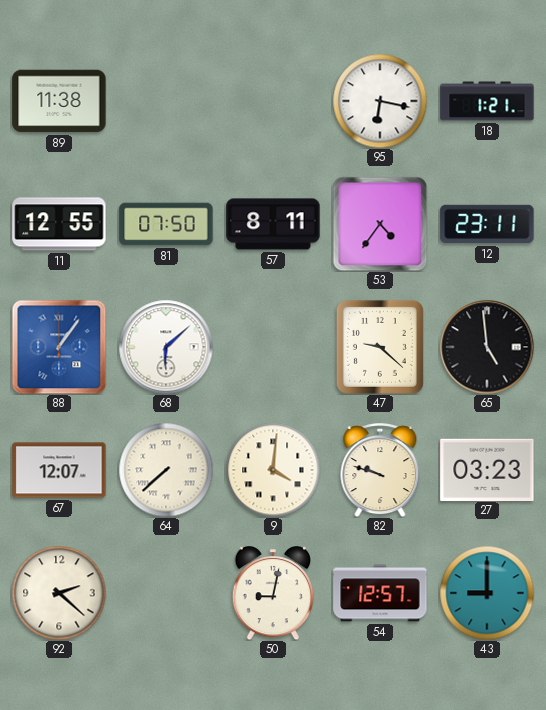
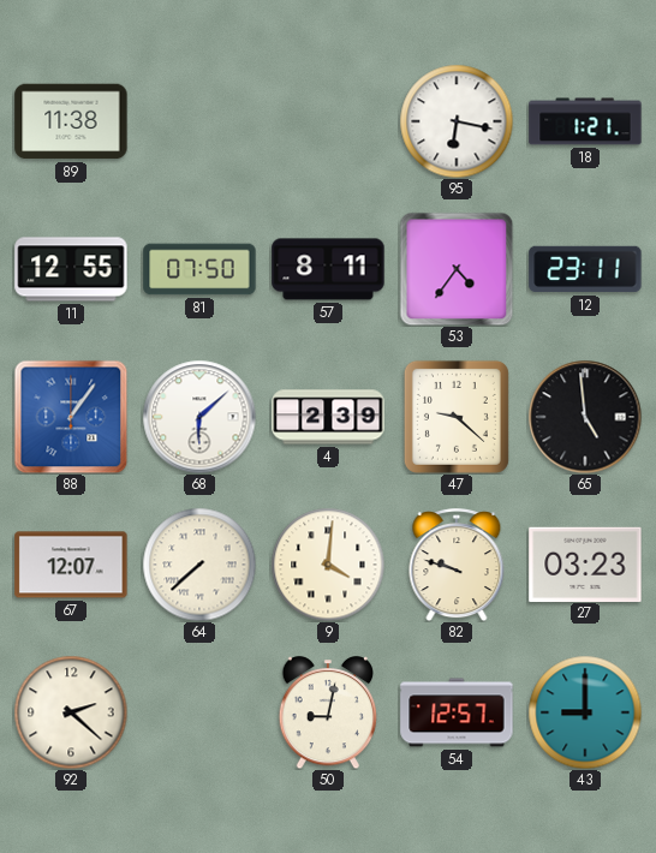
4: none -> 2:39
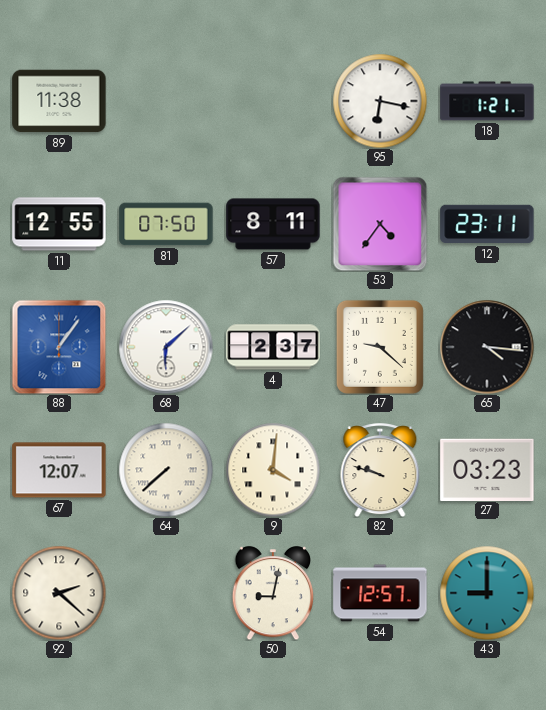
4: 2:39 -> 2:37
65: 4:59 -> 4:16
